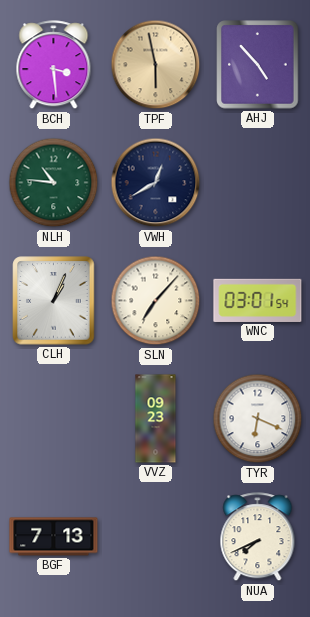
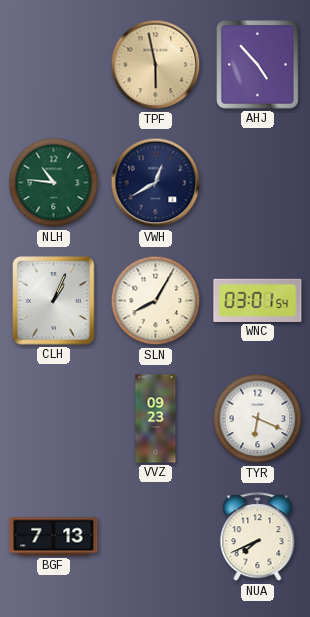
BCH: 3:29 -> none
SLN: 7:07 -> 8:05
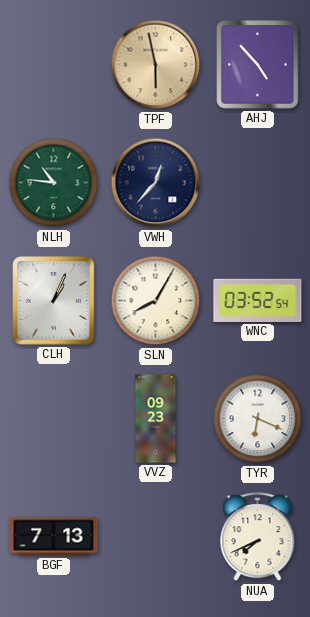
VWH: 12:40 -> 12:37
WNC: 03:01 -> 03:52
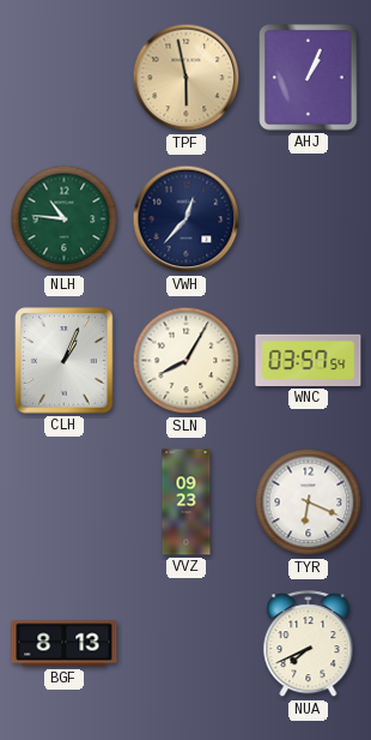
AHJ: 4:53 -> 1:04
WNC: 03:52 -> 03:57
BGF: 7:13 -> 8:13
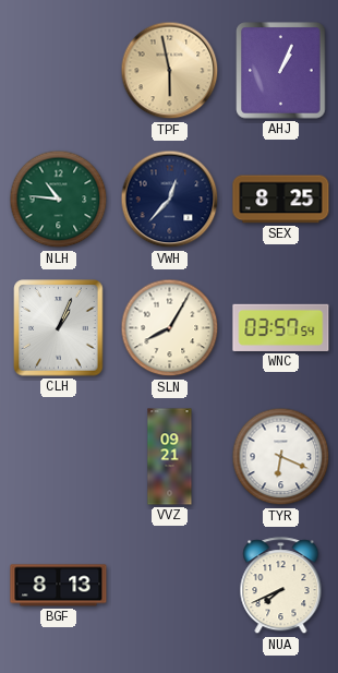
SEX: none -> 8:25
VVZ: 09:23 -> 09:21
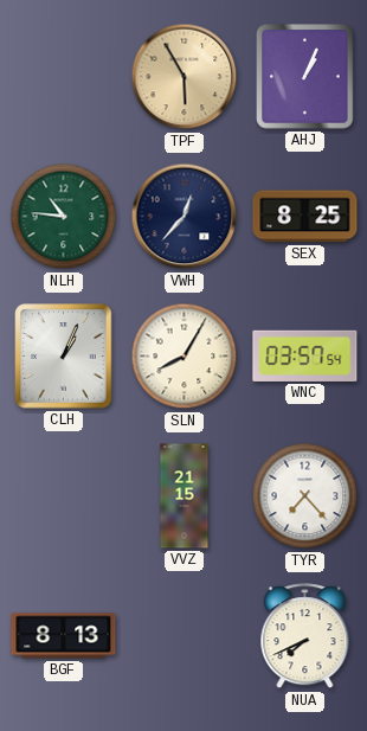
TPF: 5:58 -> 5:55
VVZ: 09:21 -> 21:15
TYR: 6:19 -> 7:23
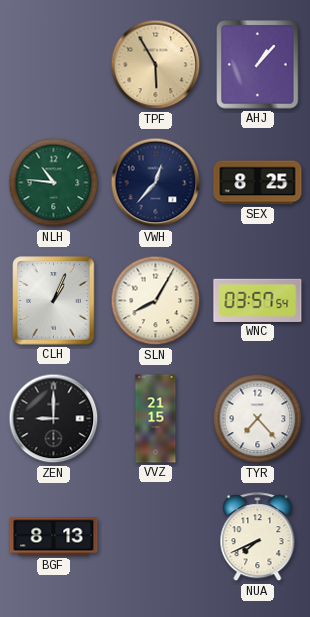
AHJ: 1:04 -> 1:07
ZEN: none -> 9:00
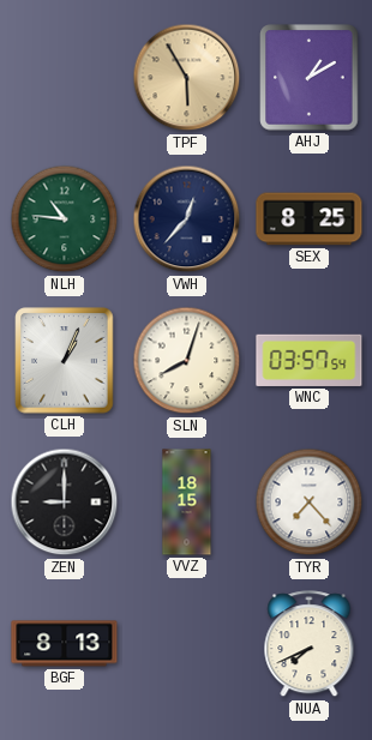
AHJ: 1:07 -> 1:10
SLN: 8:05 -> 8:03
VVZ: 21:15 -> 18:15
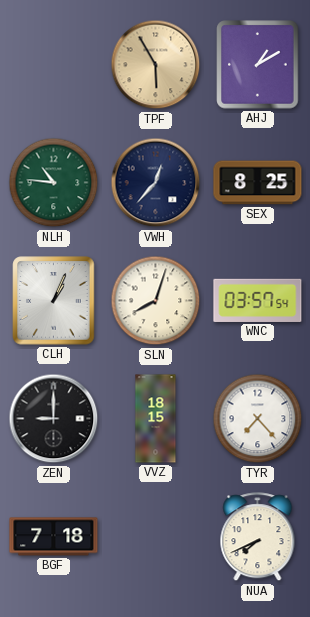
BGF: 8:13 -> 7:18
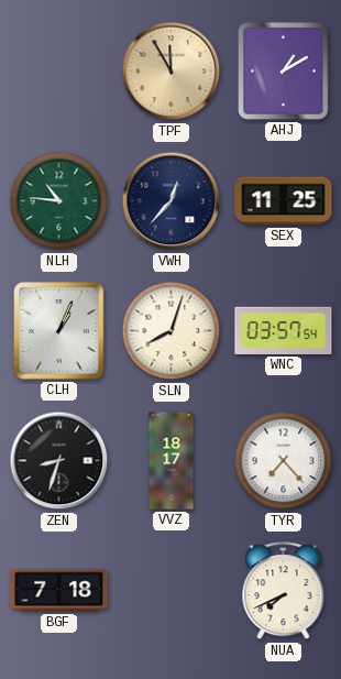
TPF: 5:55 -> 11:55
SEX: 8:25 -> 11:25
ZEN: 9:00 -> 8:33
VVZ: 18:15 -> 18:17
